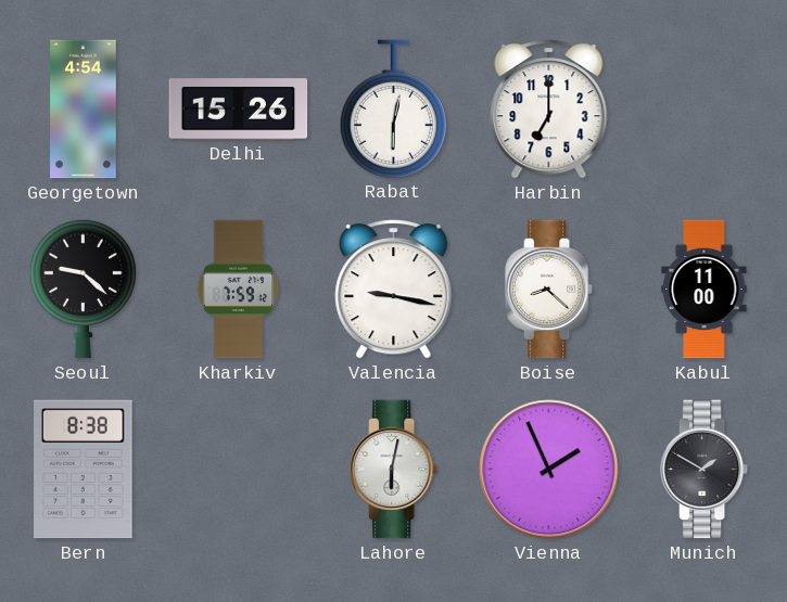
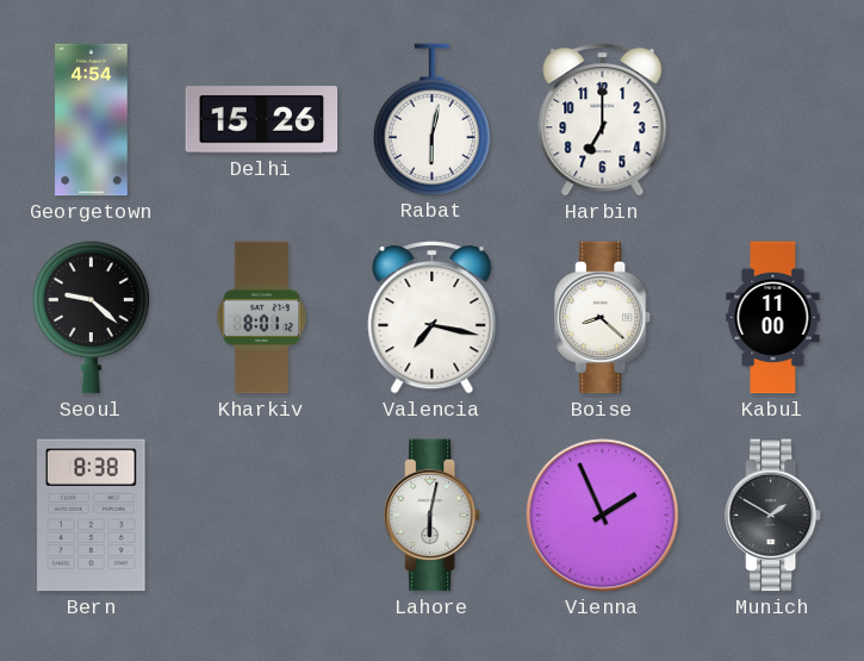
Kharkiv: 7:59 -> 8:01
Valencia: 9:17 -> 7:17
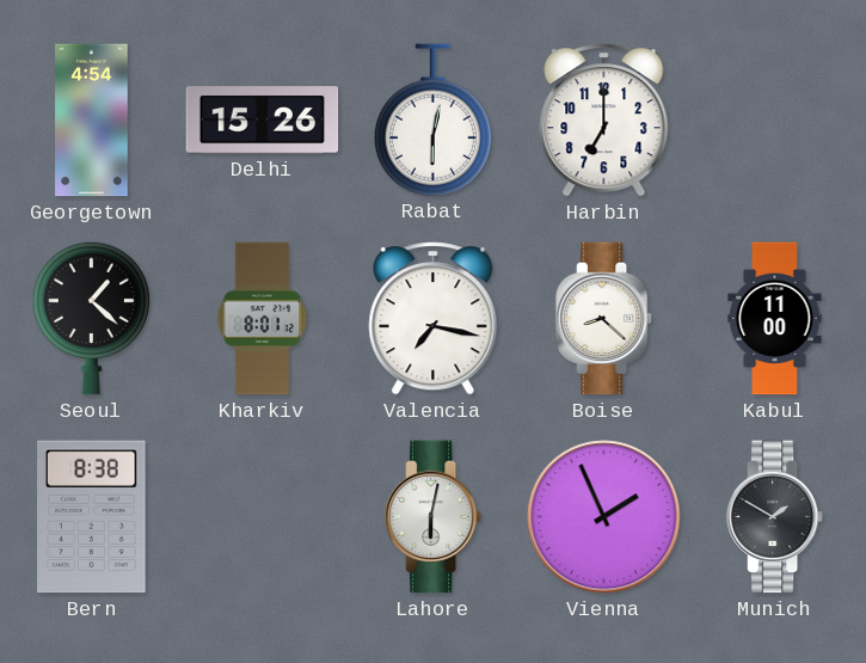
Seoul: 9:22 -> 1:22
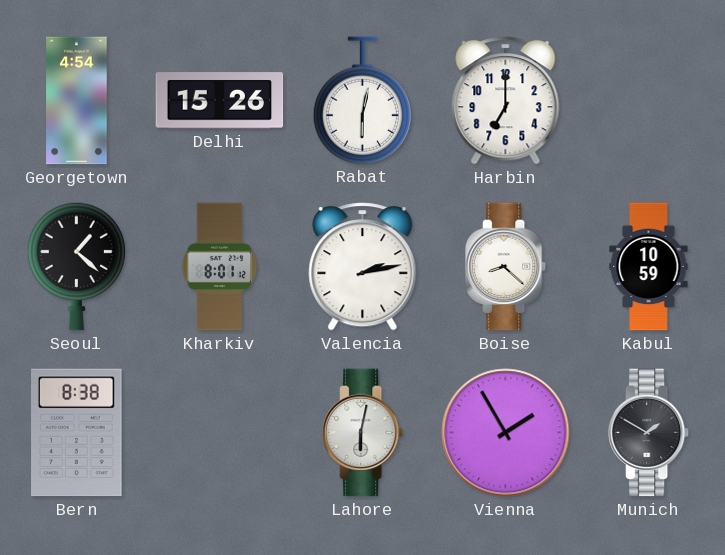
Valencia: 7:17 -> 2:13
Kabul: 11:00 -> 10:59
Vienna: 1:56 -> 1:55
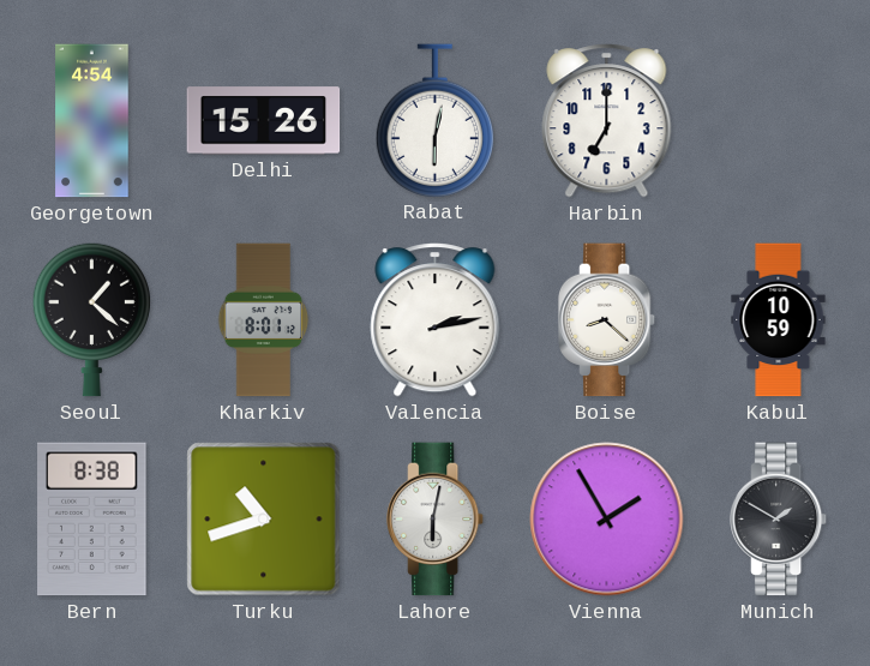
Turku: none -> 10:42
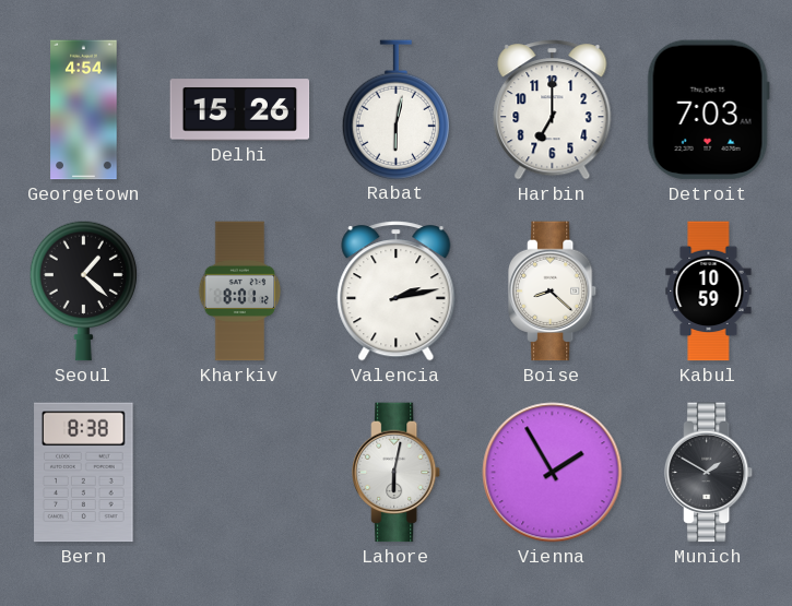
Detroit: none -> 7:03
Turku: 10:42 -> none
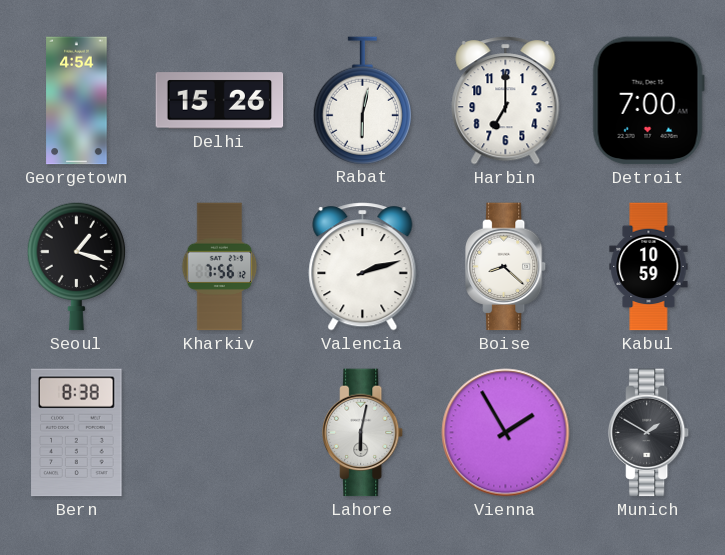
Detroit: 7:03 -> 7:00
Seoul: 1:22 -> 1:18
Kharkiv: 8:01 -> 7:56
Valencia: 2:13 -> 2:12
